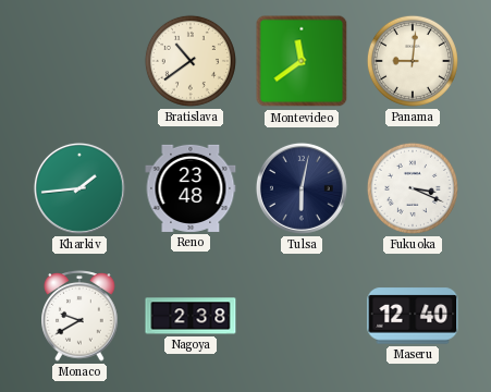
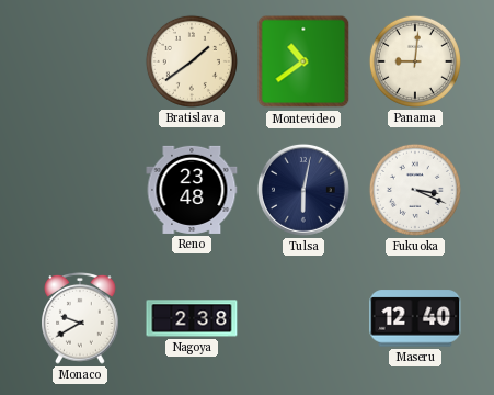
Bratislava: 10:39 -> 1:39
Montevideo: 11:39 -> 10:39
Kharkiv: 1:44 -> none
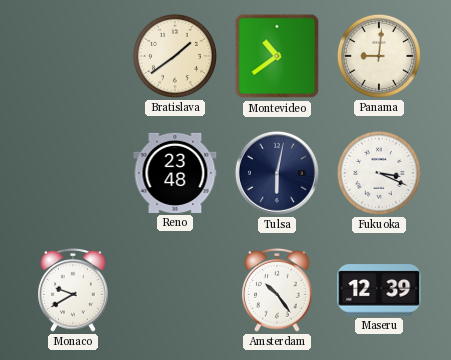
Nagoya: 2:38 -> none
Amsterdam: none -> 10:24
Maseru: 12:40 -> 12:39
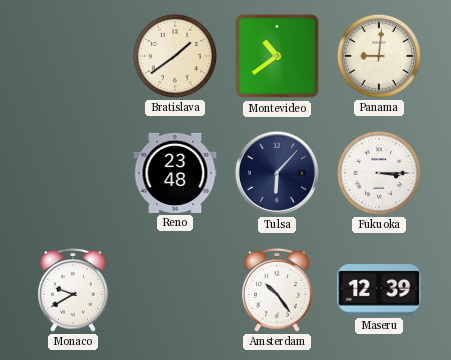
Tulsa: 6:02 -> 6:07
Fukuoka: 3:19 -> 3:15
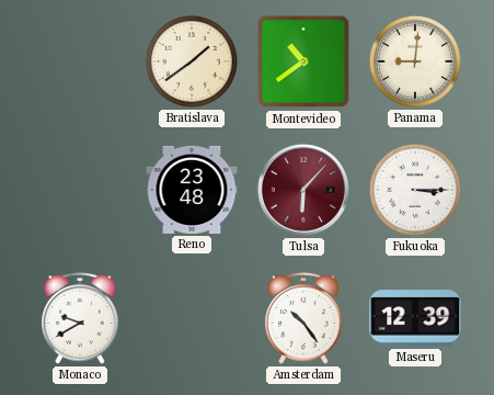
Tulsa dial: navy -> burgundy
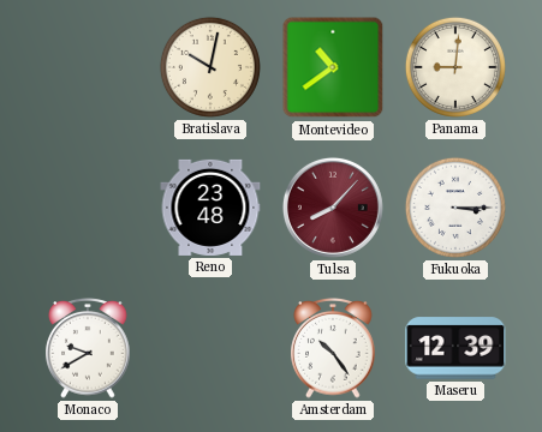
Bratislava: 1:39 -> 10:02
Tulsa: 6:07 -> 8:07
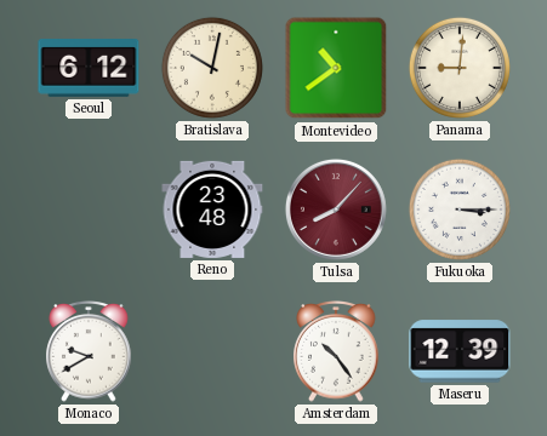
Seoul: none -> 6:12
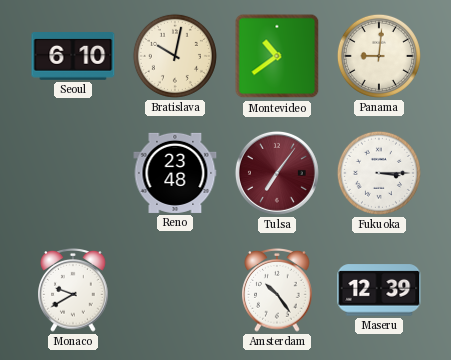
Seoul: 6:12 -> 6:10
Tulsa: 8:07 -> 7:06
